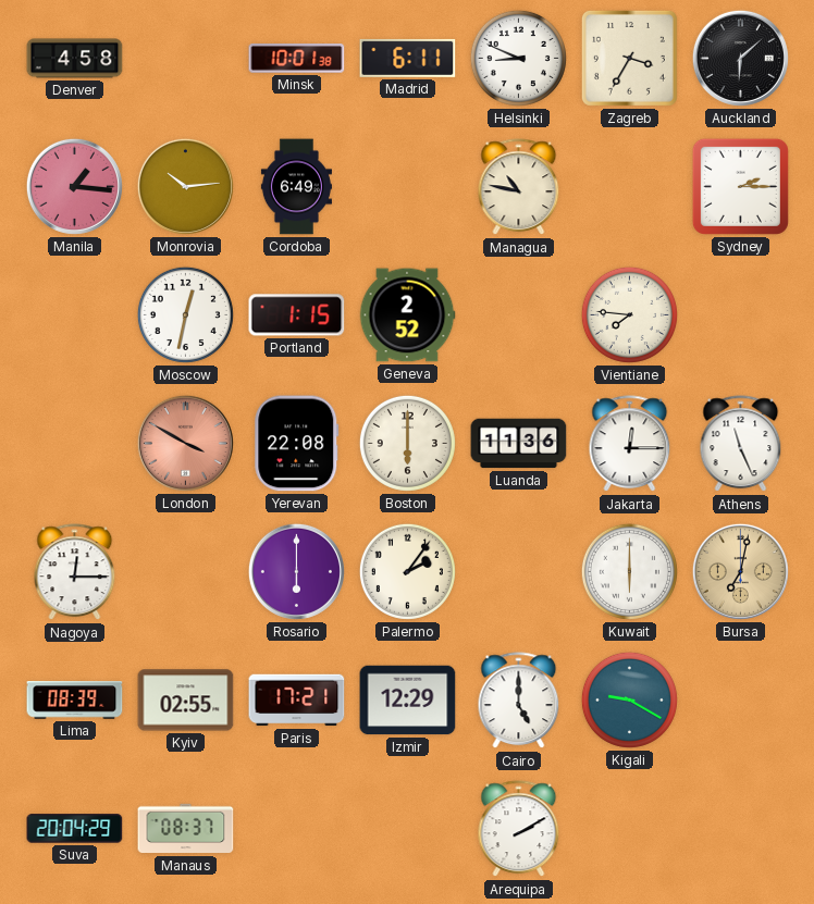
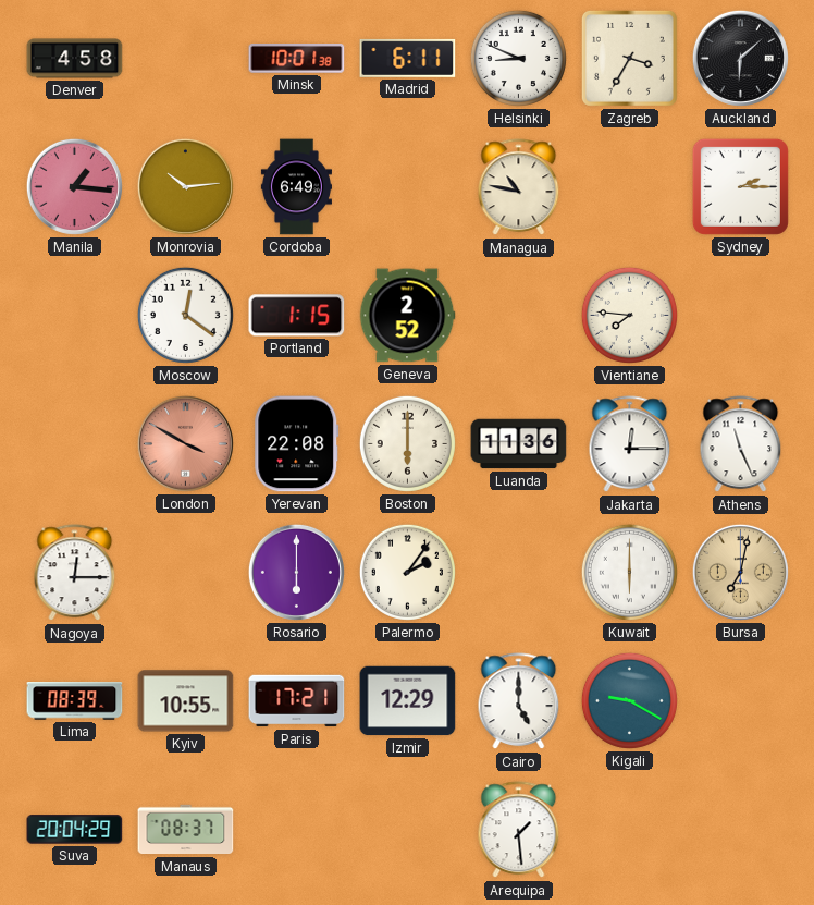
Moscow: 12:32 -> 12:21
Kyiv: 02:55 -> 10:55
Arequipa: 2:10 -> 1:29
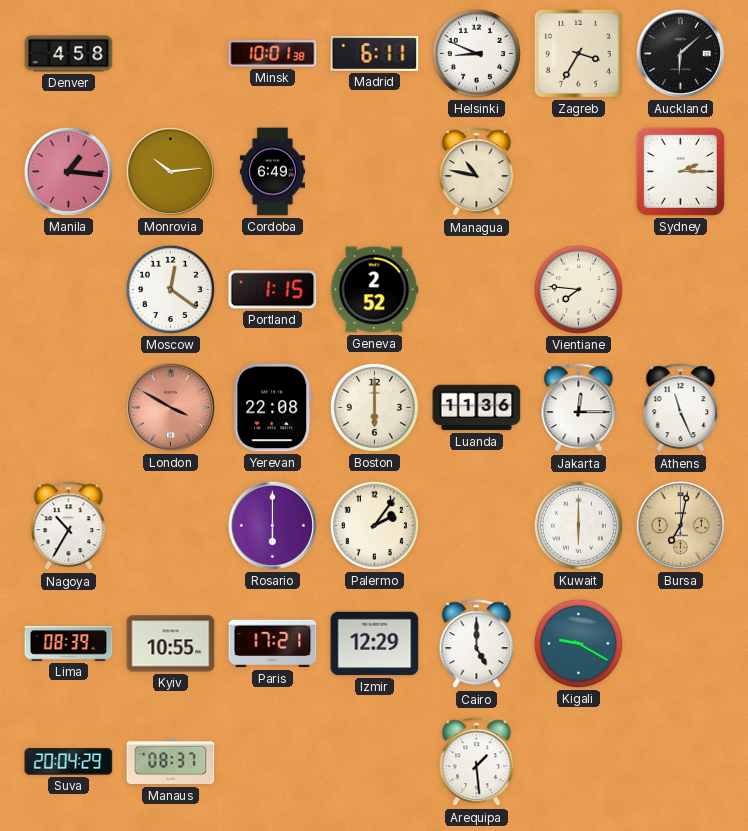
Nagoya: 12:15 -> 10:35
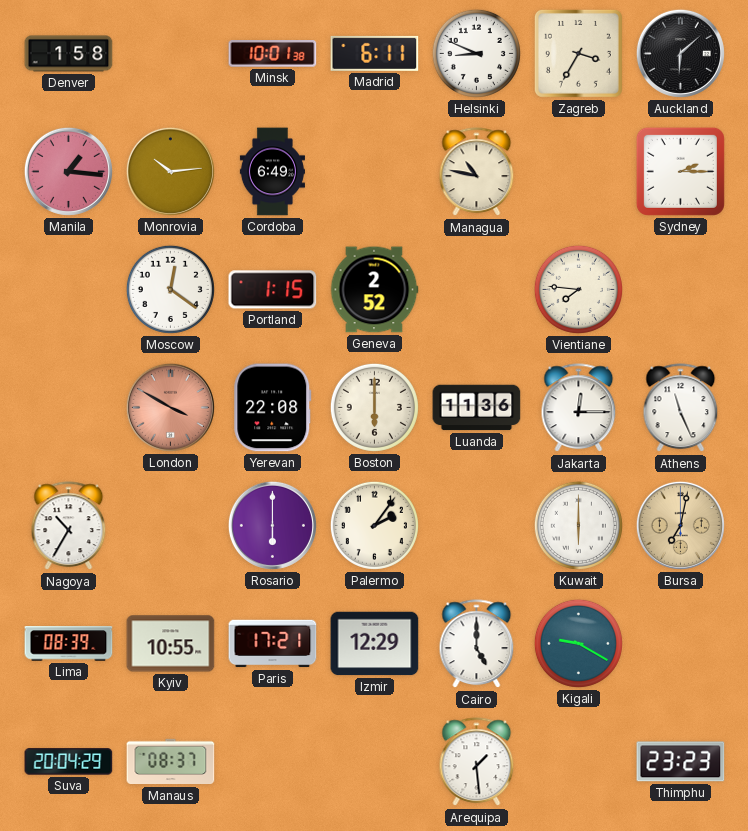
Denver: 4:58 -> 1:58
Thimphu: none -> 23:23
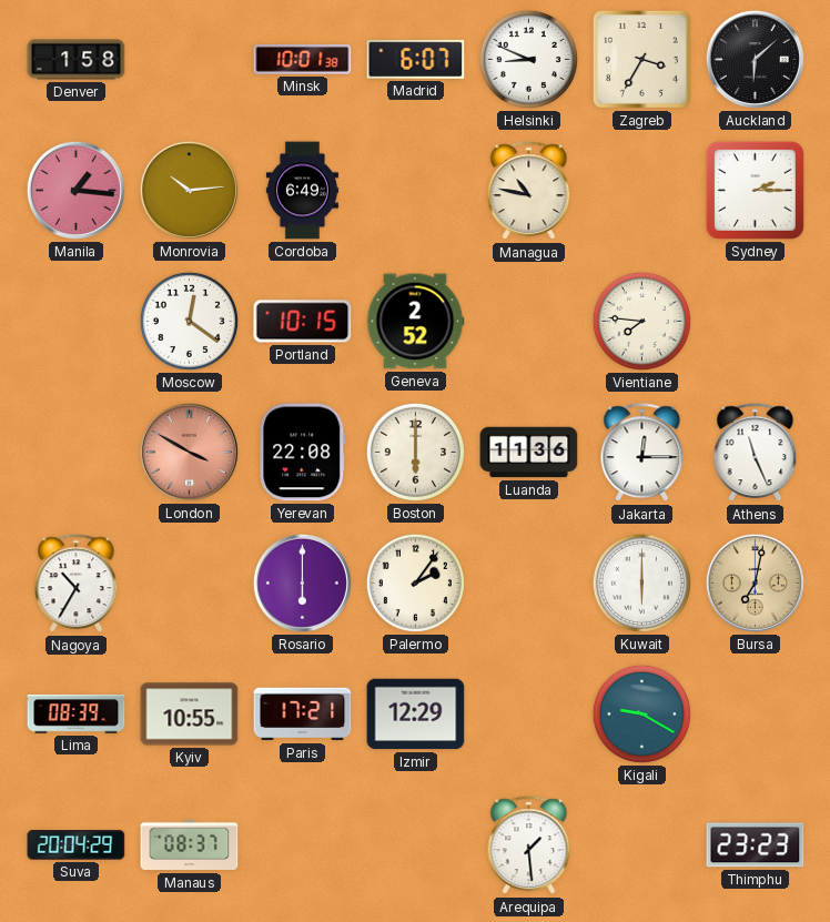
Madrid: 6:11 -> 6:07
Portland: 1:15 -> 10:15
Cairo: 5:00 -> none
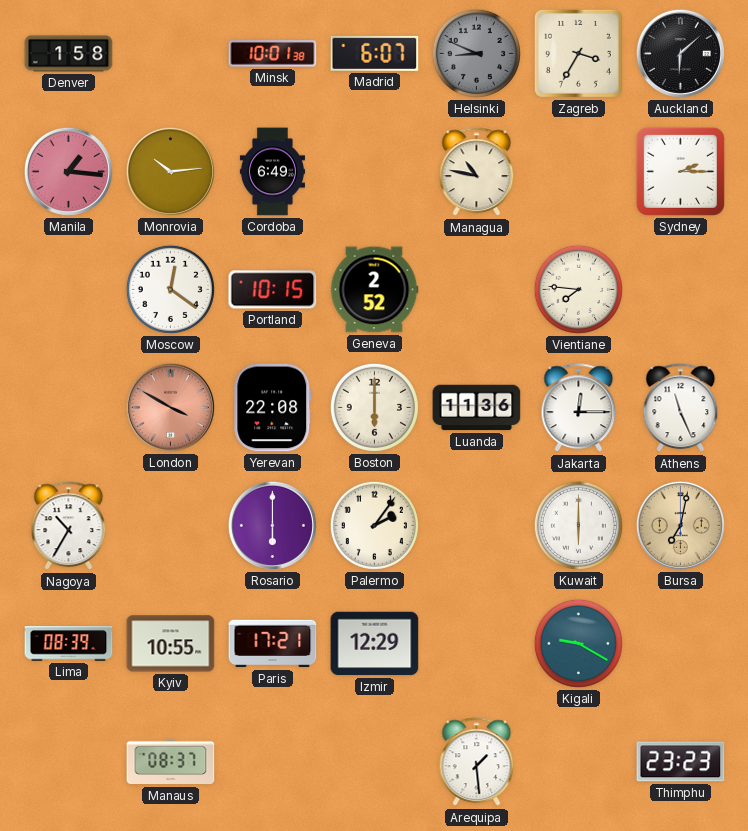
Helsinki dial: white -> grey
Suva: 20:04 -> none
